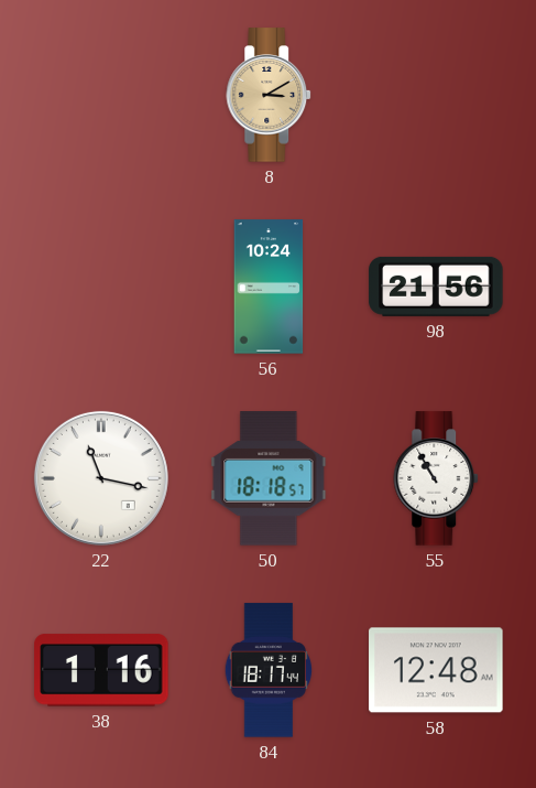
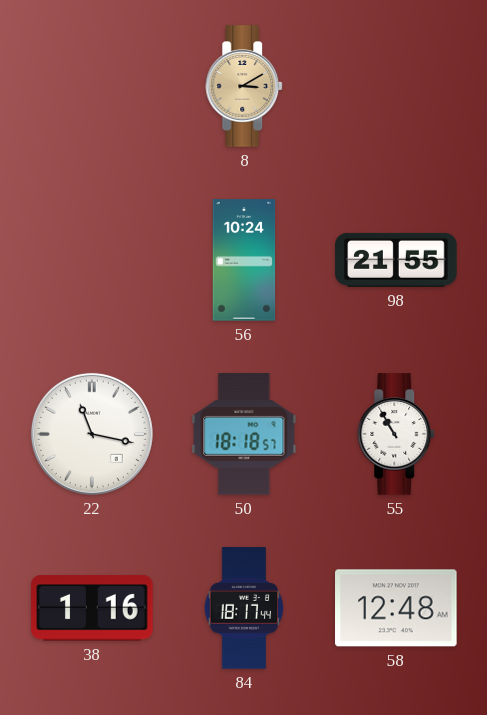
98: 21:56 -> 21:55
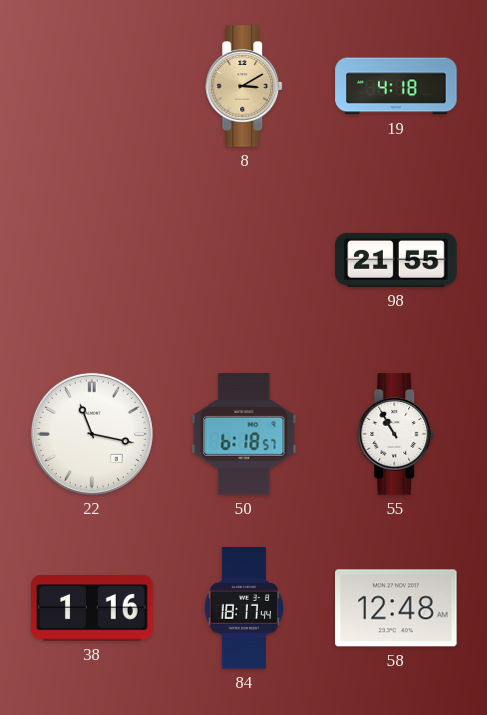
19: none -> 4:18
56: 10:24 -> none
50: 18:18 -> 6:18
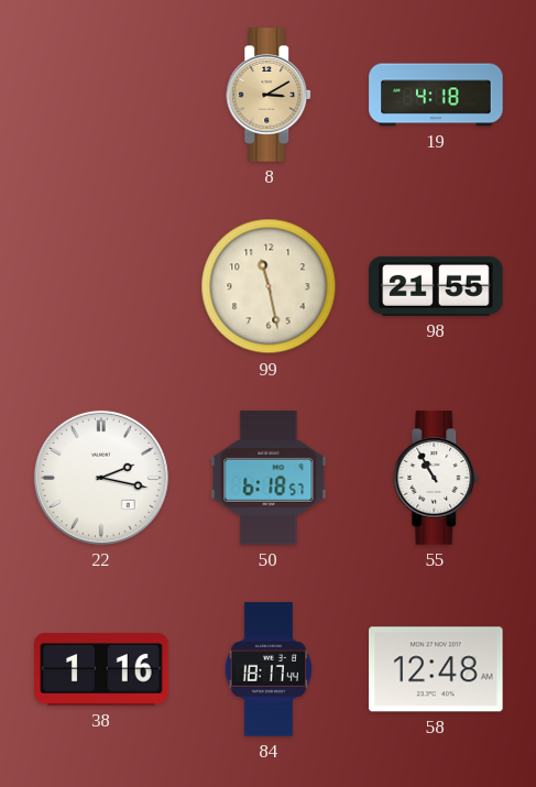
99: none -> 11:28
22: 11:17 -> 2:17
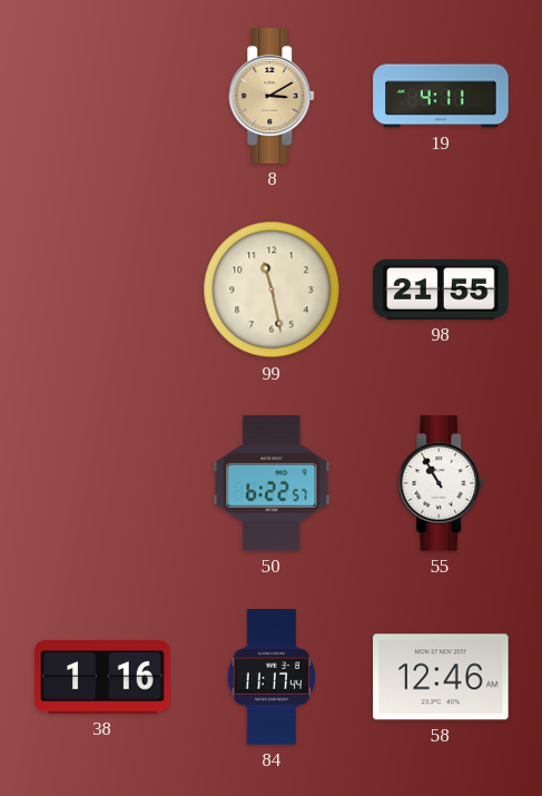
19: 4:18 -> 4:11
22: 2:17 -> none
50: 6:18 -> 6:22
84: 18:17 -> 11:17
58: 12:48 -> 12:46
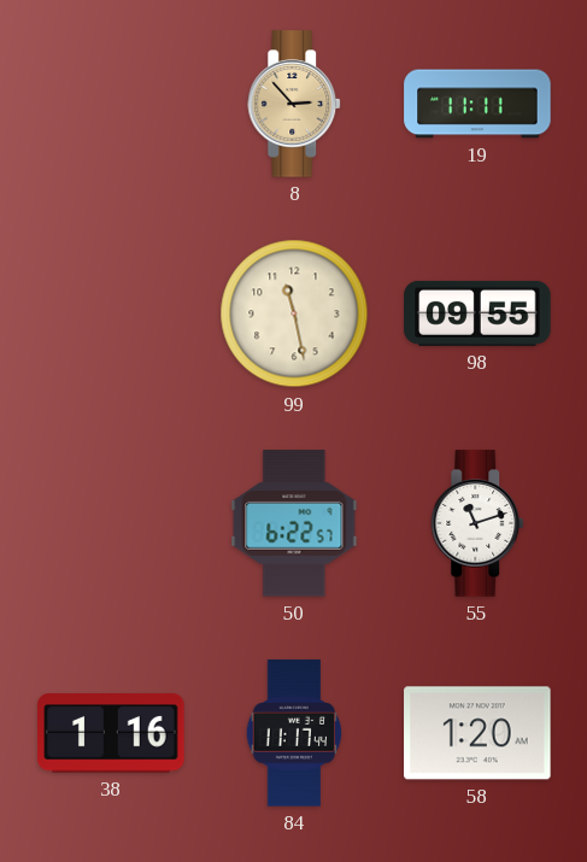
8: 3:10 -> 2:53
19: 4:11 -> 11:11
98: 21:55 -> 09:55
55: 10:55 -> 11:12
58: 12:46 -> 1:20
